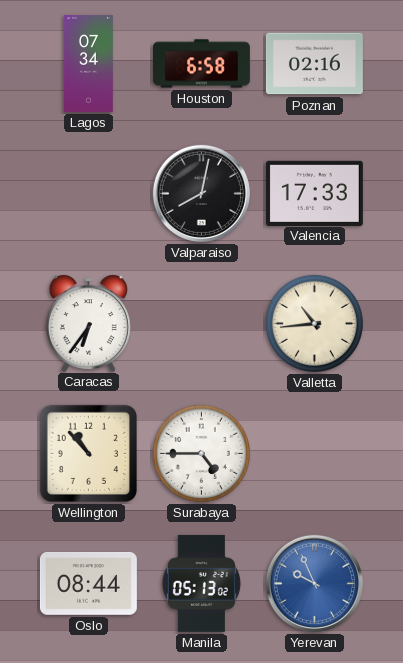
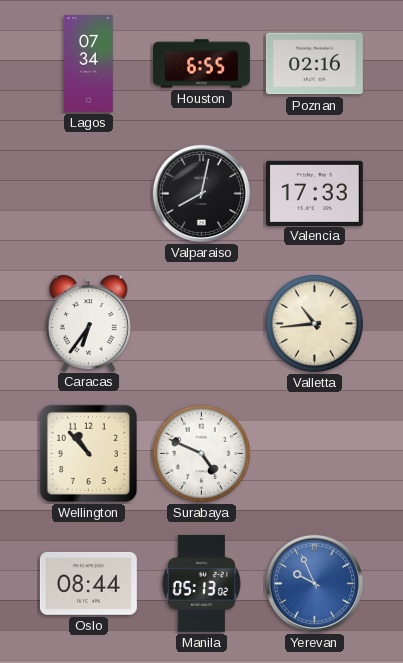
Houston: 6:58 -> 6:55
Surabaya: 4:45 -> 4:49
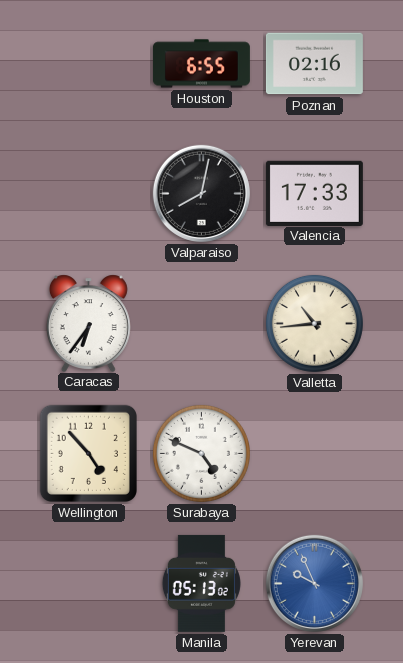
Lagos: 07:34 -> none
Wellington: 10:53 -> 4:53
Oslo: 08:44 -> none
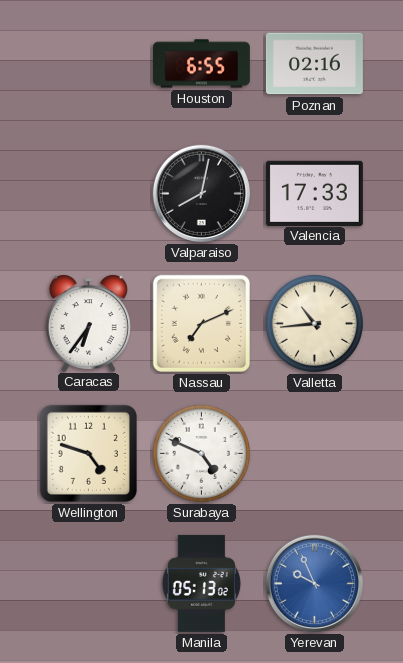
Nassau: none -> 7:11
Wellington: 4:53 -> 4:48
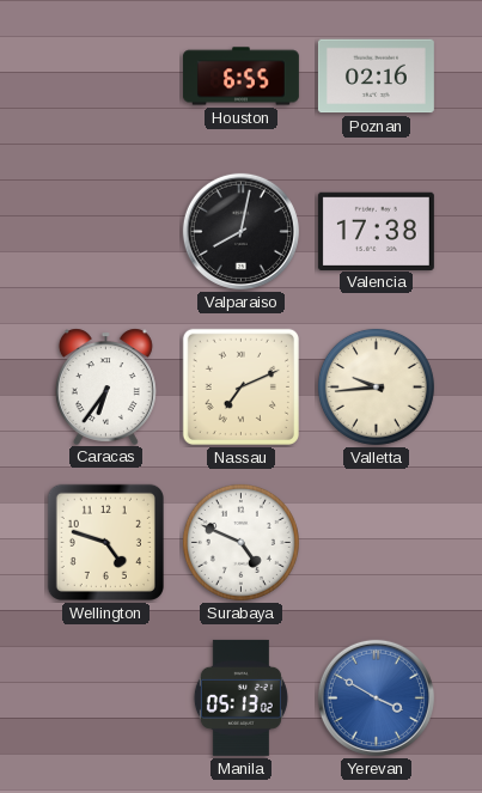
Valencia: 17:33 -> 17:38
Valletta: 10:44 -> 9:44
Yerevan: 9:56 -> 3:50
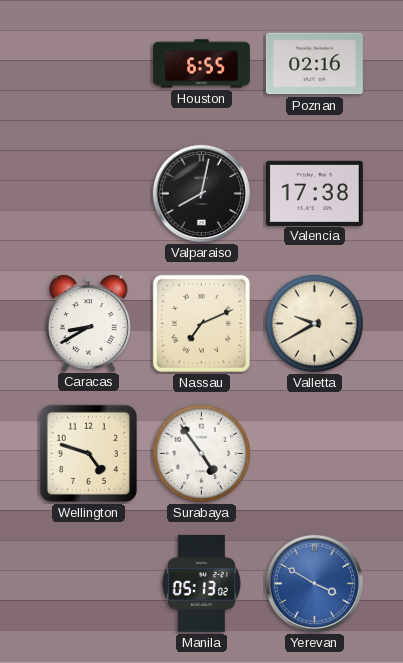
Caracas: 6:36 -> 8:40
Valletta: 9:44 -> 9:40
Surabaya: 4:49 -> 4:54
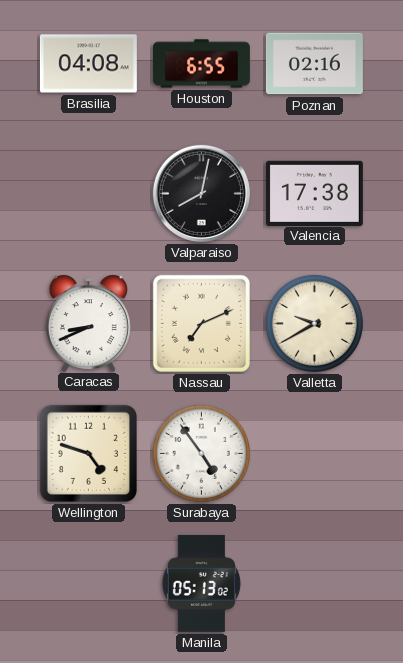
Brasilia: none -> 04:08
Caracas: 8:40 -> 8:41
Yerevan: 3:50 -> none
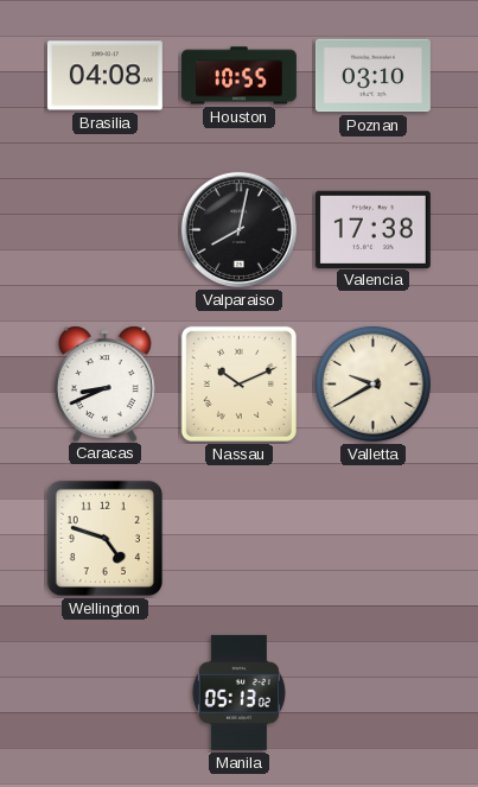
Houston: 6:55 -> 10:55
Poznan: 02:16 -> 03:10
Nassau: 7:11 -> 10:11
Surabaya: 4:54 -> none
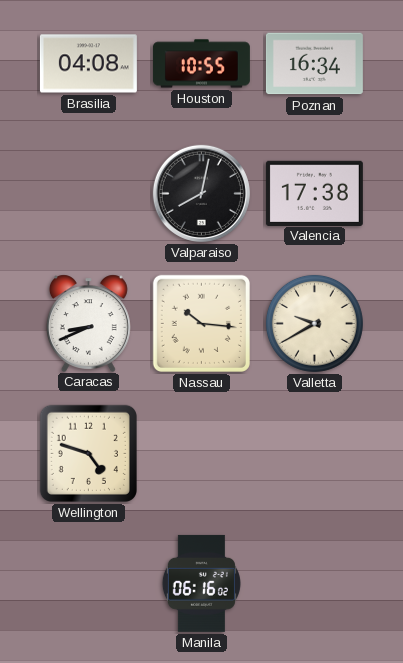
Poznan: 03:10 -> 16:34
Nassau: 10:11 -> 10:16
Manila: 05:13 -> 06:16
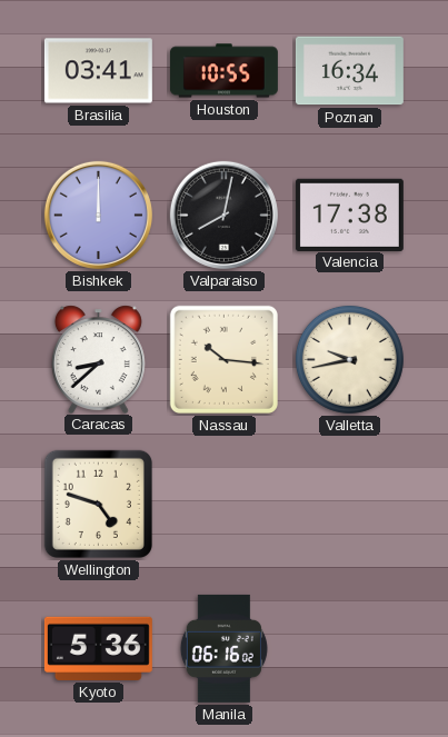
Brasilia: 04:08 -> 03:41
Bishkek: none -> 12:00
Caracas: 8:41 -> 8:38
Valletta: 9:40 -> 9:43
Kyoto: none -> 5:36
